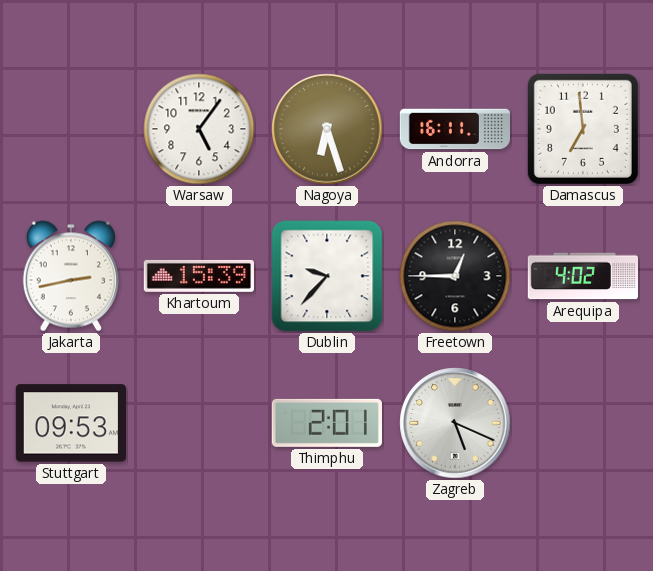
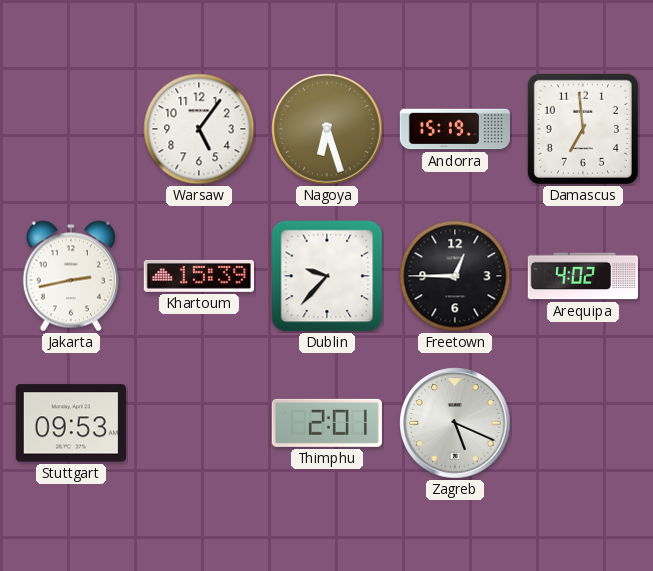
Andorra: 16:11 -> 15:19
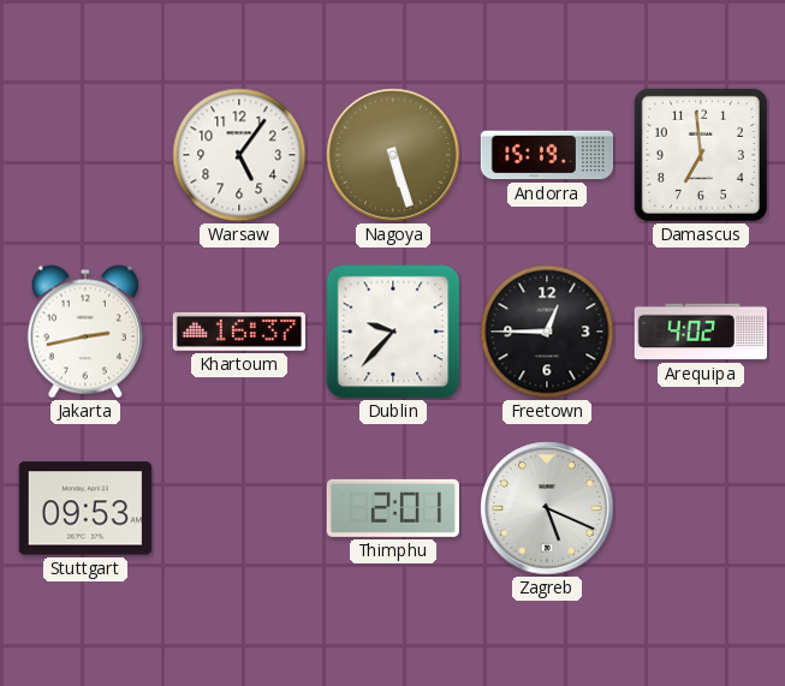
Nagoya: 6:27 -> 5:27
Khartoum: 15:39 -> 16:37
